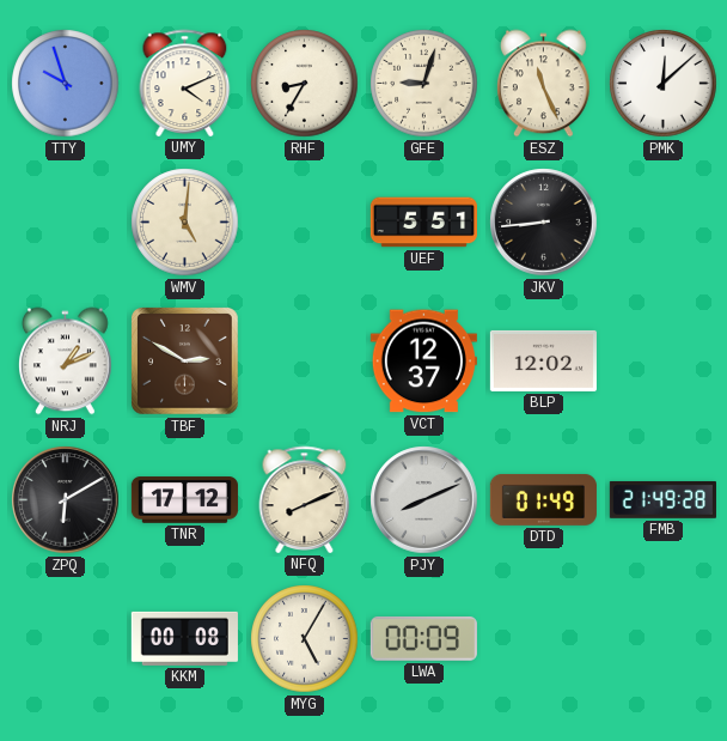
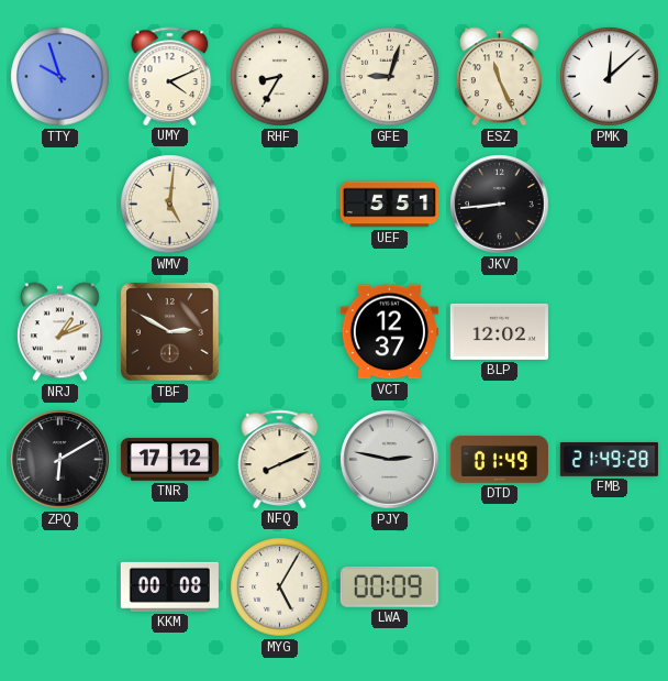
PJY: 8:11 -> 2:47
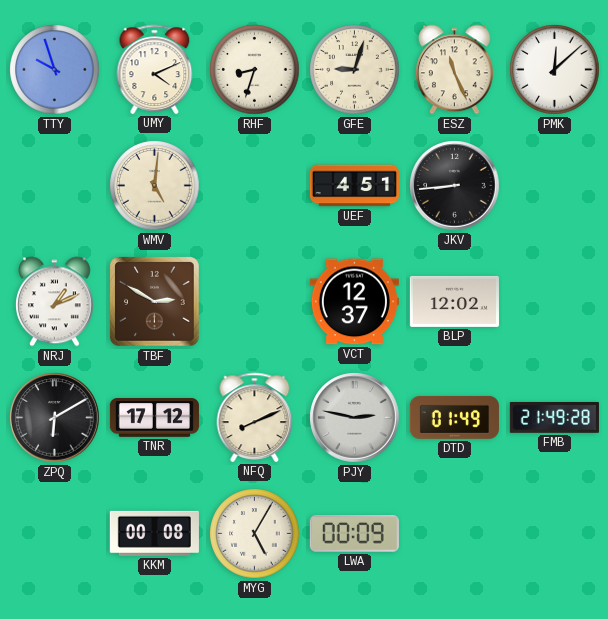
RHF: 8:35 -> 8:33
UEF: 5:51 -> 4:51
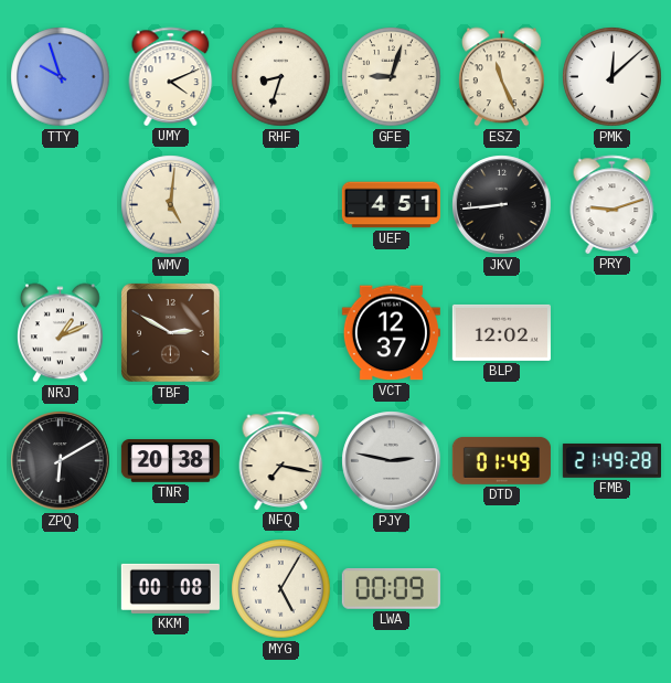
PRY: none -> 9:12
TNR: 17:12 -> 20:38
NFQ: 8:11 -> 7:17
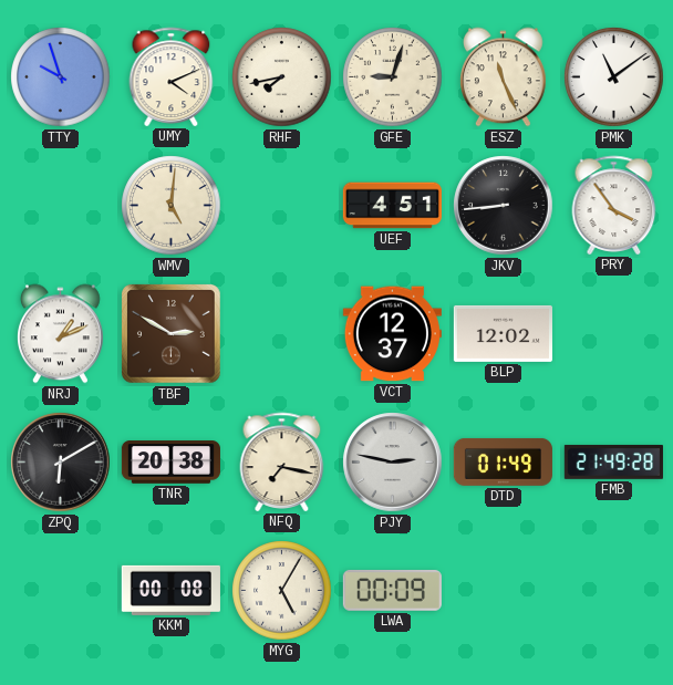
RHF: 8:33 -> 7:43
PMK: 12:08 -> 11:09
PRY: 9:12 -> 3:54
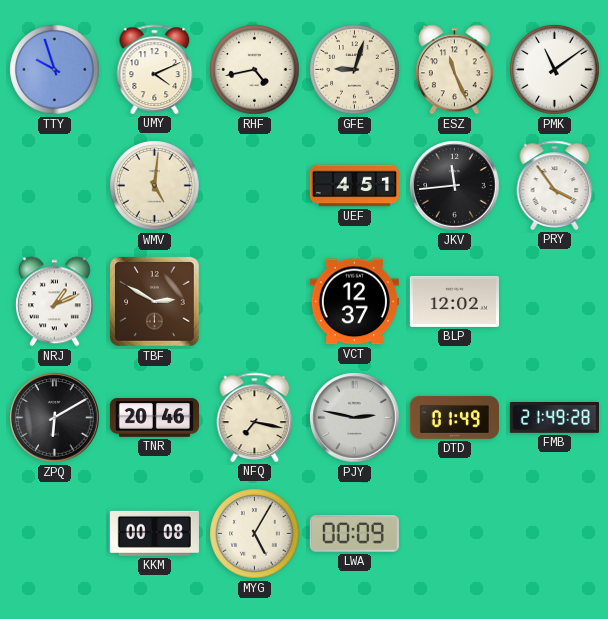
RHF: 7:43 -> 4:43
JKV: 8:44 -> 11:44
TNR: 20:38 -> 20:46
